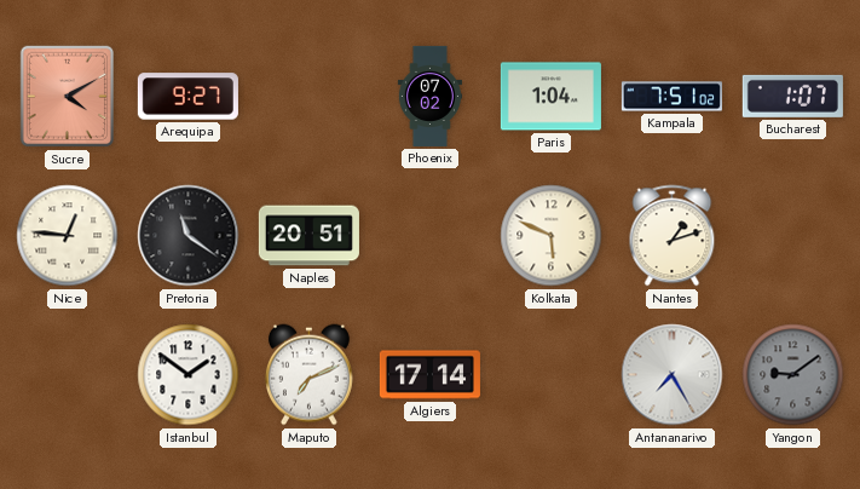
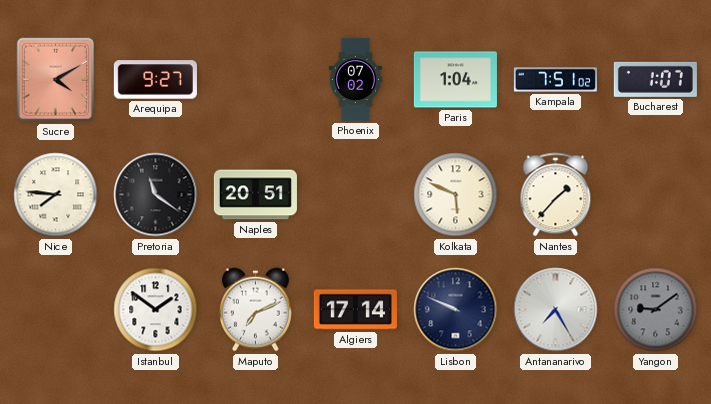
Nice: 12:46 -> 7:46
Nantes: 1:12 -> 1:37
Lisbon: none -> 9:49
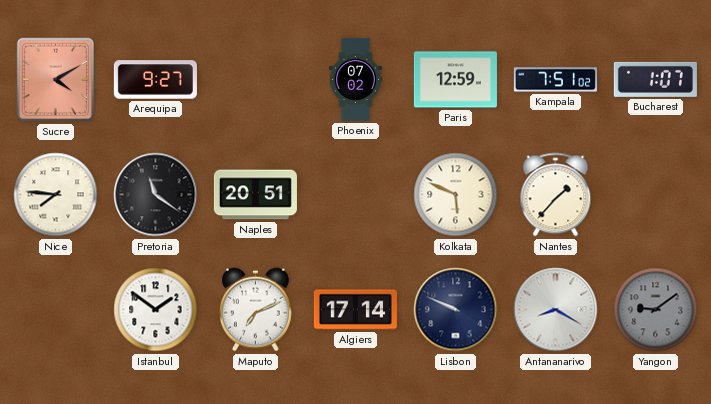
Paris: 1:04 -> 12:59
Antananarivo: 7:25 -> 8:20
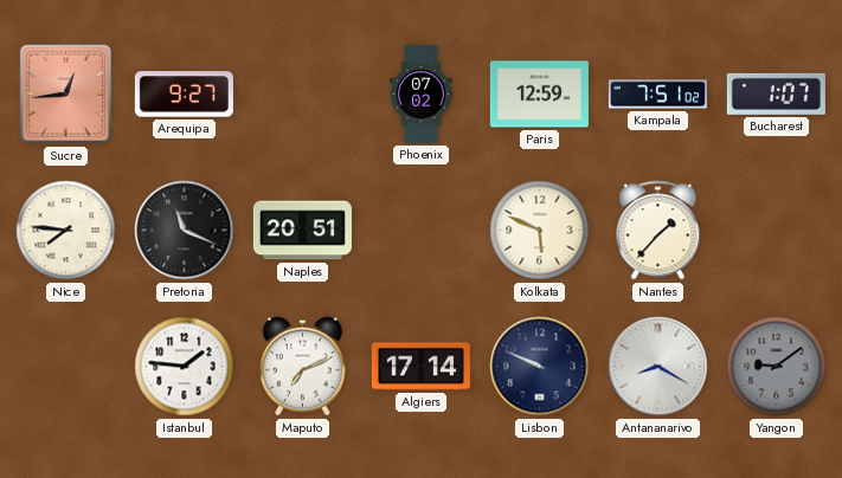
Sucre: 4:10 -> 12:44
Pretoria: 11:21 -> 11:19
Istanbul: 1:51 -> 1:46
